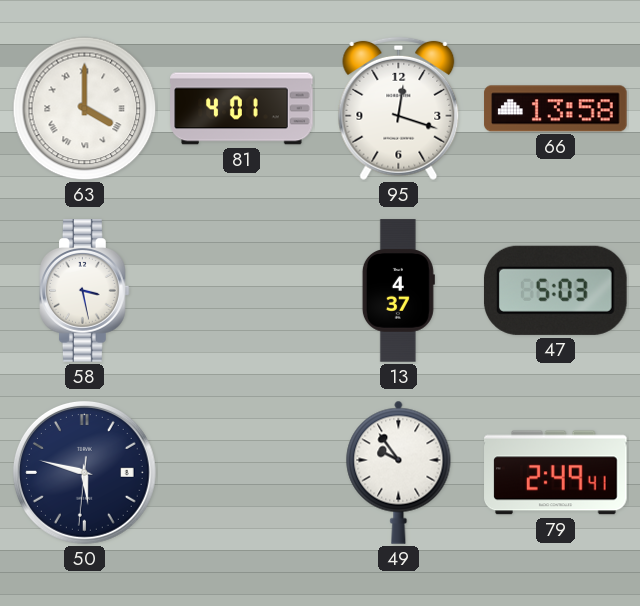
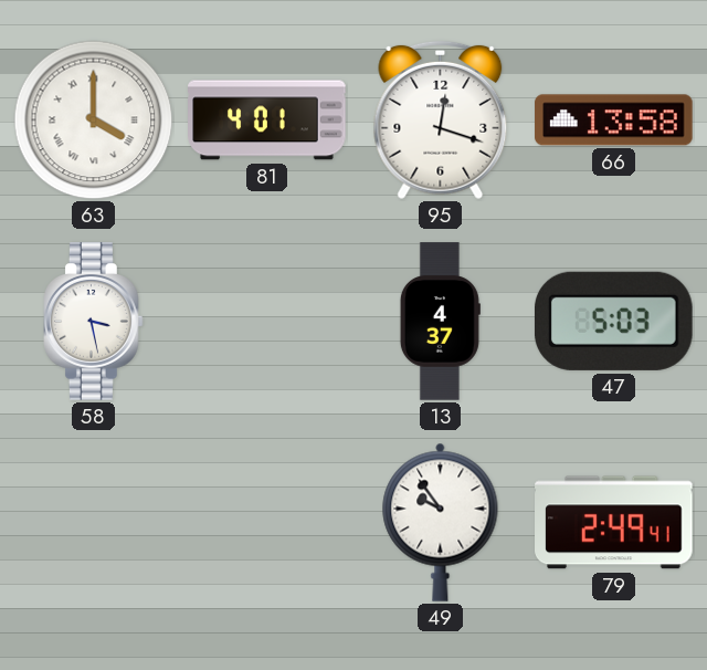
50: 5:47 -> none
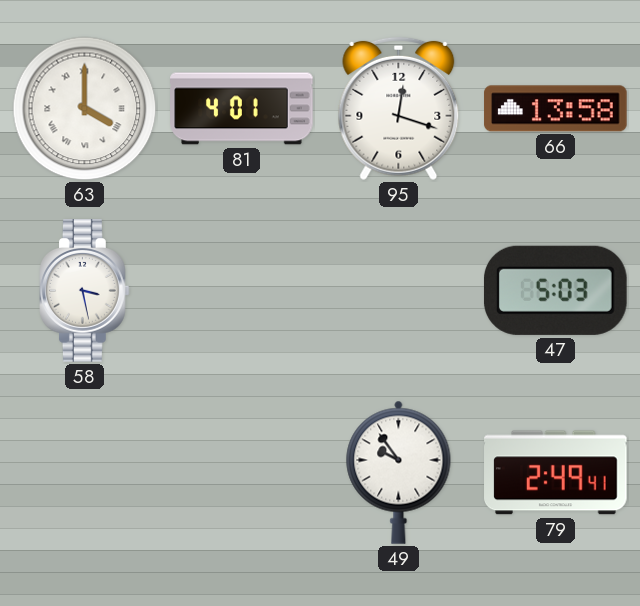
13: 4:37 -> none
